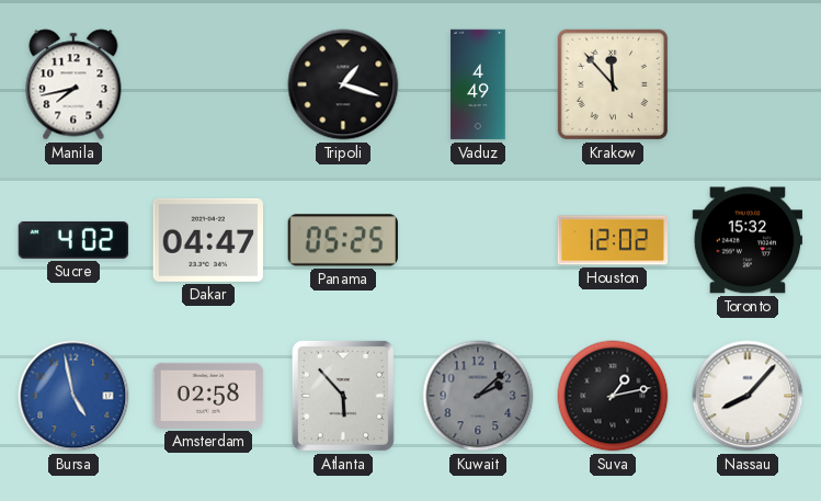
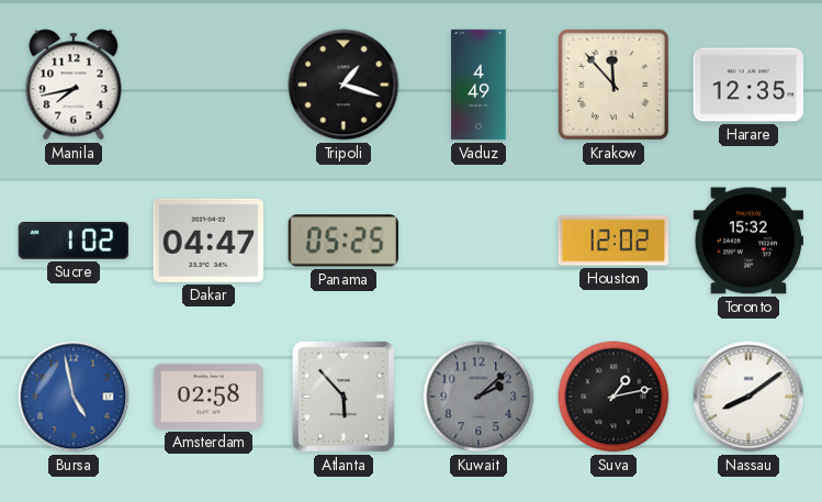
Harare: none -> 12:35
Sucre: 4:02 -> 1:02
Nassau: 8:07 -> 8:09
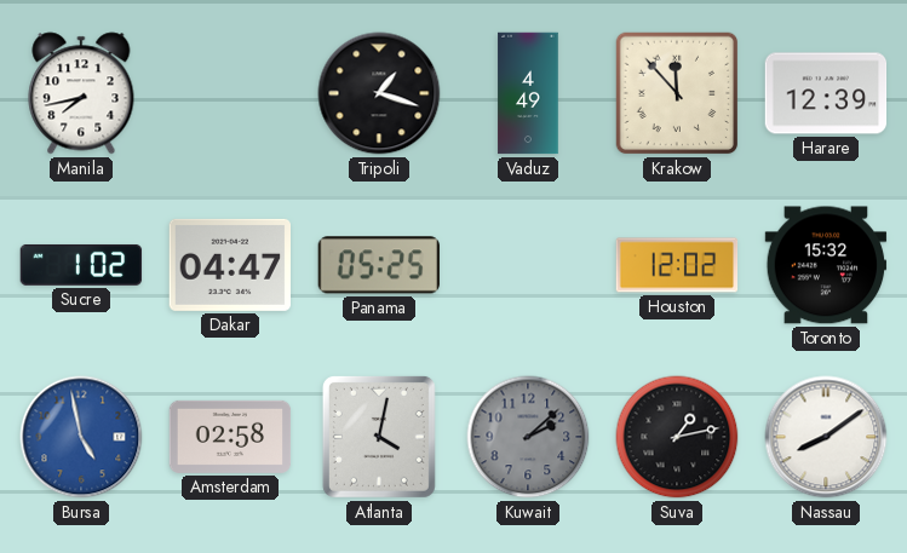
Harare: 12:35 -> 12:39
Atlanta: 5:53 -> 4:02
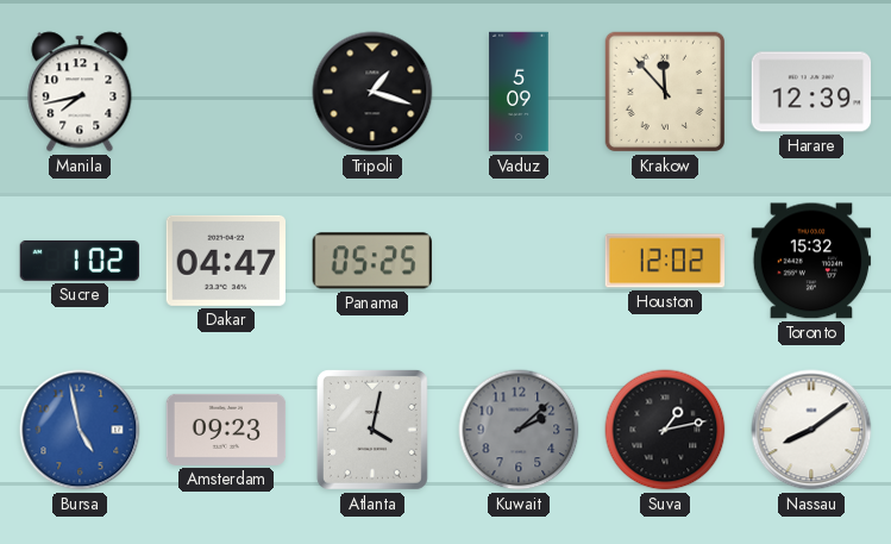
Vaduz: 4:49 -> 5:09
Amsterdam: 02:58 -> 09:23
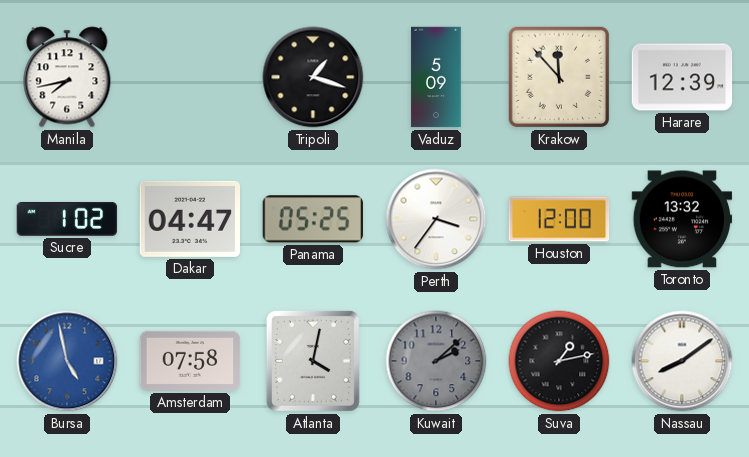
Perth: none -> 3:36
Houston: 12:02 -> 12:00
Toronto: 15:32 -> 13:32
Amsterdam: 09:23 -> 07:58
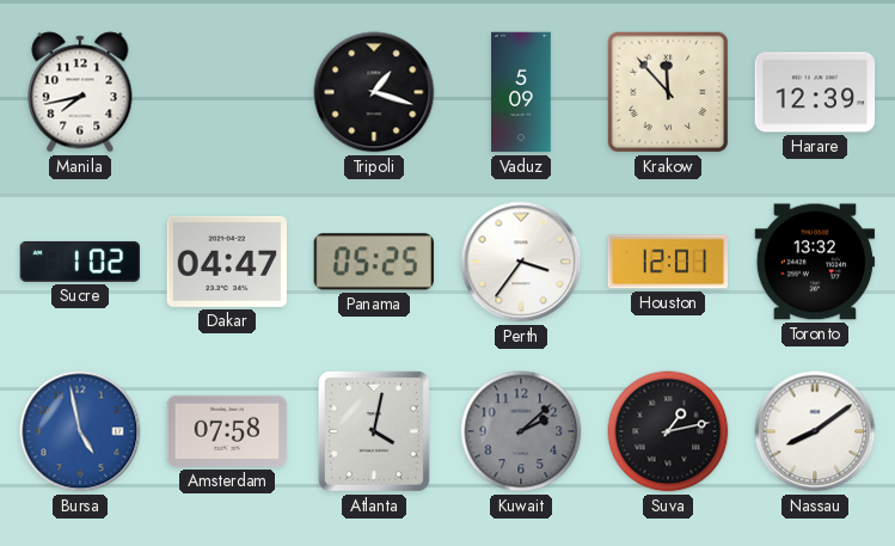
Houston: 12:00 -> 12:01
